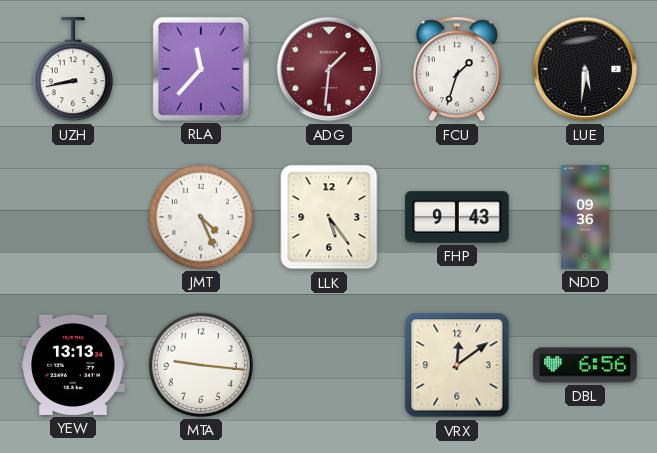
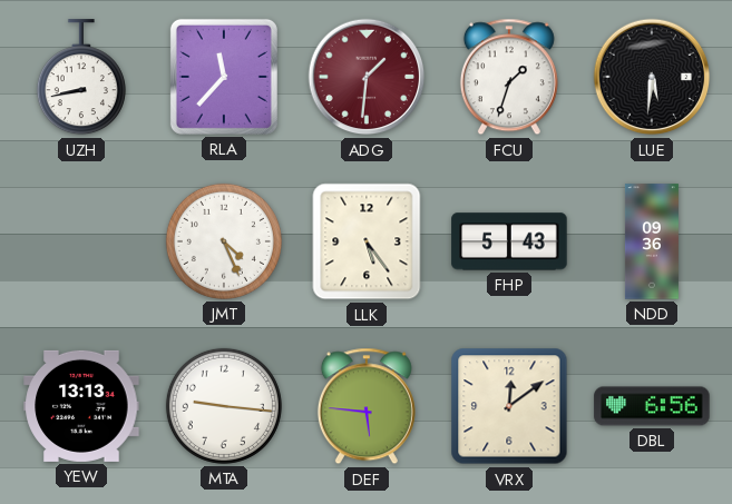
FHP: 9:43 -> 5:43
DEF: none -> 5:46
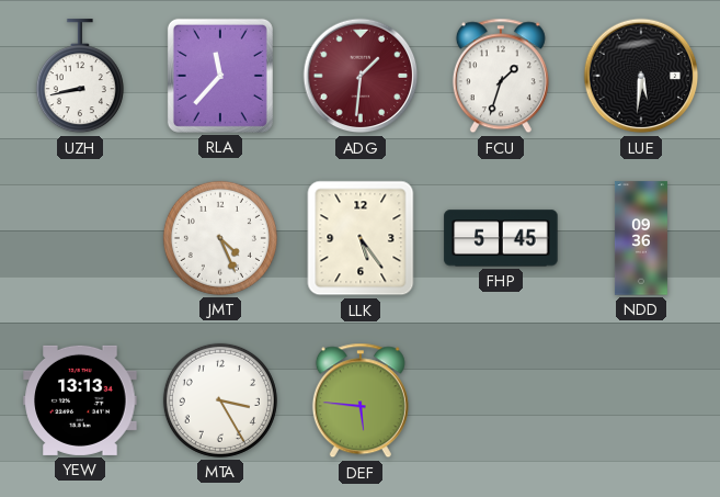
FHP: 5:43 -> 5:45
MTA: 9:16 -> 3:25
VRX: 12:09 -> none
DBL: 6:56 -> none
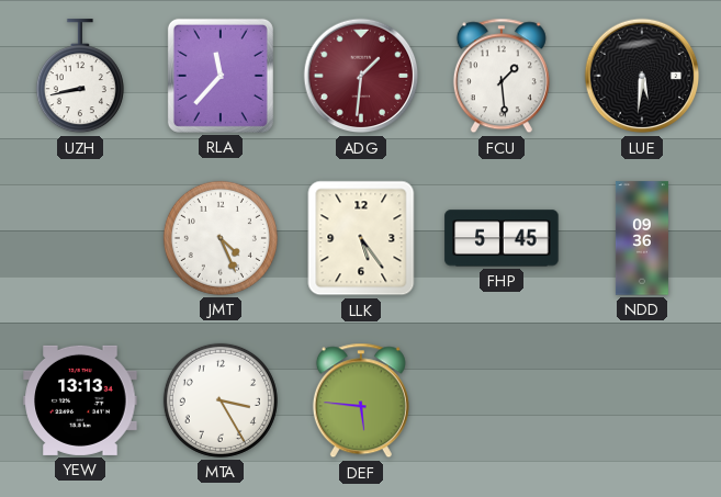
FCU: 1:33 -> 1:29
